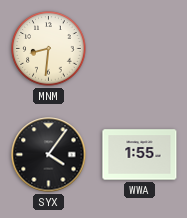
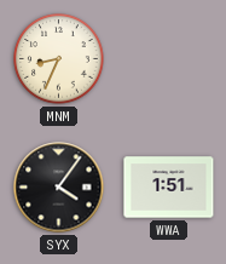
MNM: 8:31 -> 8:34
WWA: 1:55 -> 1:51
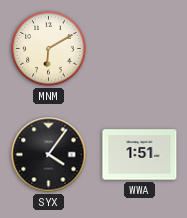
MNM: 8:34 -> 6:10
